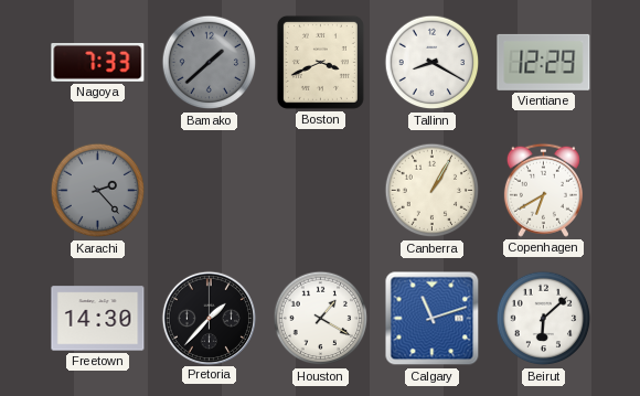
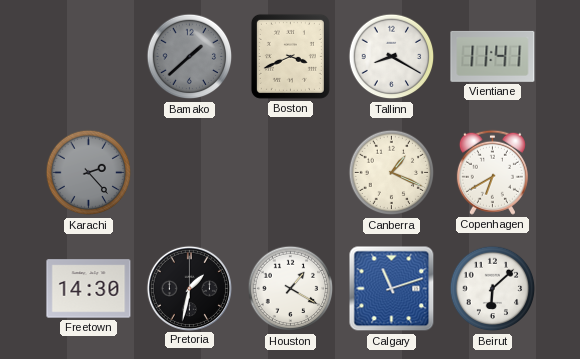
Nagoya: 7:33 -> none
Vientiane: 12:29 -> 11:41
Canberra: 1:05 -> 1:19
Pretoria: 1:37 -> 1:32
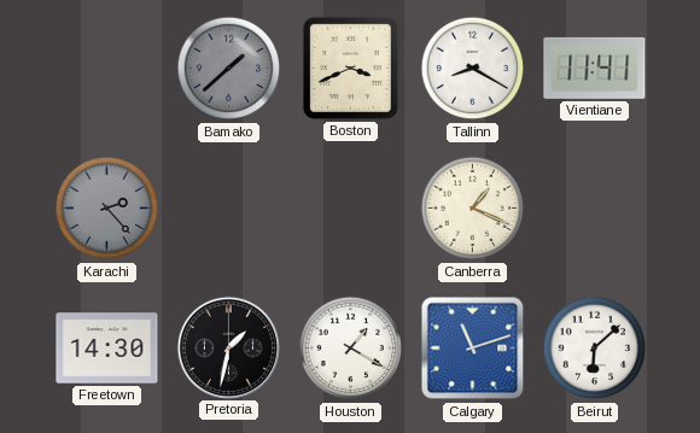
Copenhagen: 6:40 -> none
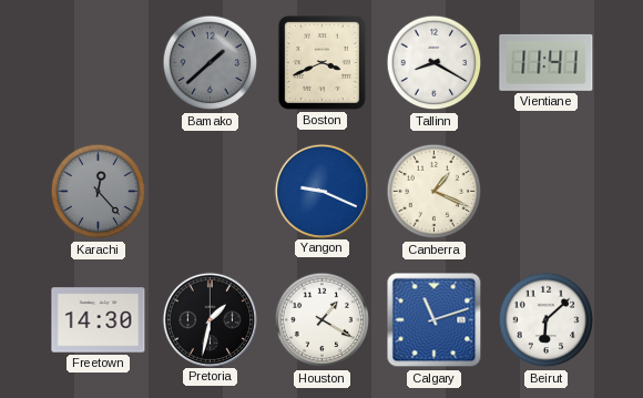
Karachi: 2:23 -> 12:23
Yangon: none -> 9:19
